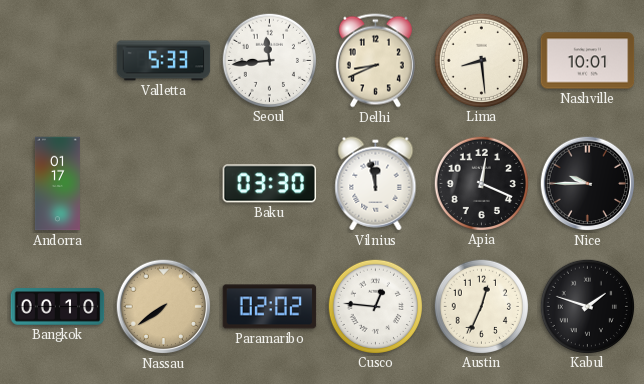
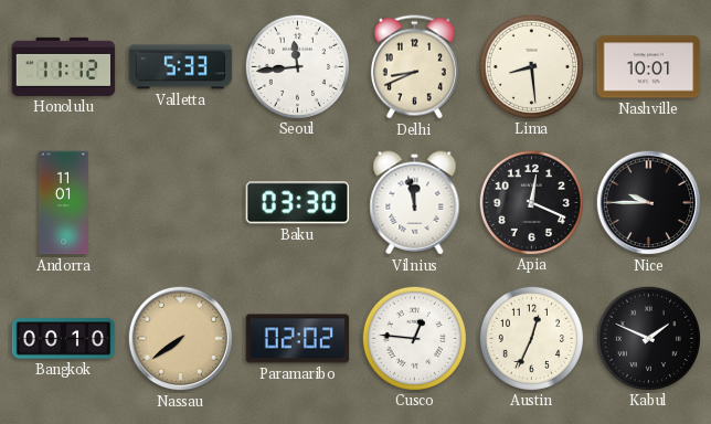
Honolulu: none -> 11:12
Andorra: 01:17 -> 11:01
Kabul: 1:48 -> 1:49
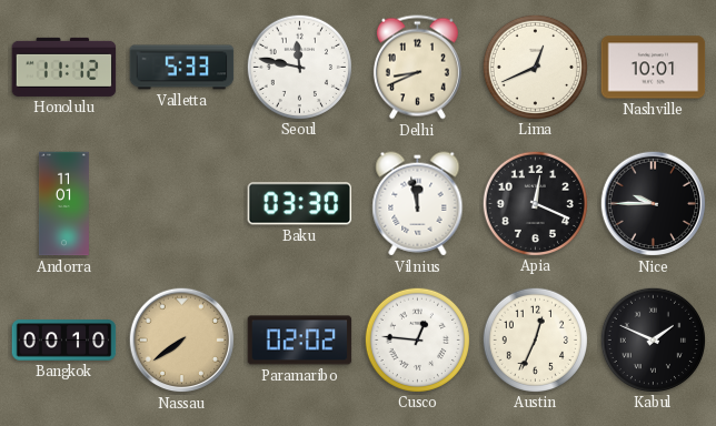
Seoul: 11:44 -> 11:47
Lima: 8:29 -> 12:41
